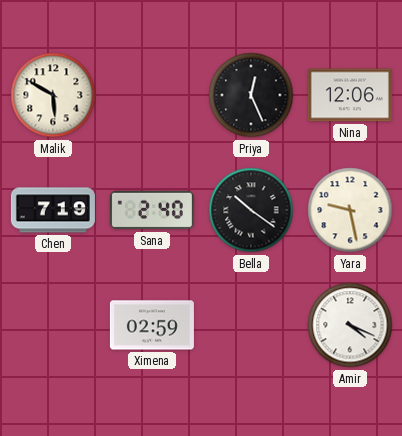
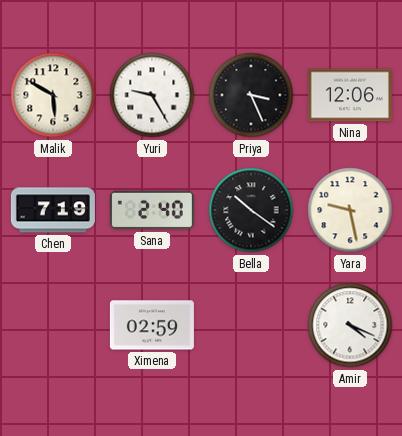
Yuri: none -> 9:25
Priya: 12:26 -> 3:26
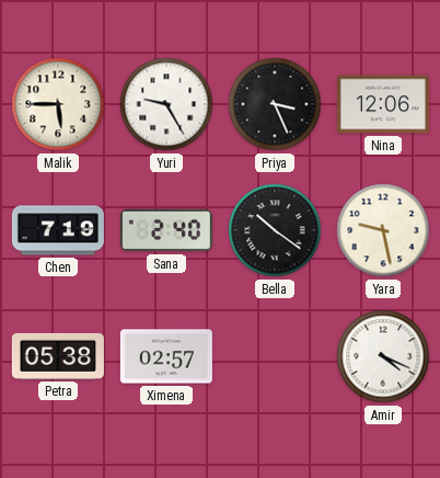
Malik: 5:50 -> 5:45
Petra: none -> 05:38
Ximena: 02:59 -> 02:57
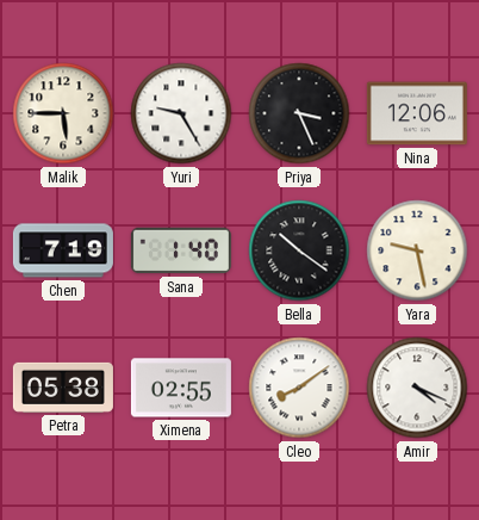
Sana: 2:40 -> 1:40
Ximena: 02:57 -> 02:55
Cleo: none -> 8:09
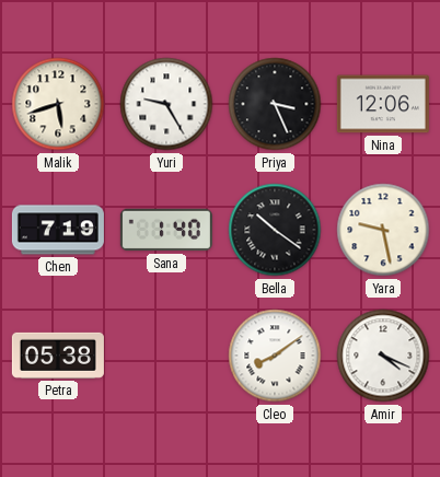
Malik: 5:45 -> 5:42
Ximena: 02:55 -> none
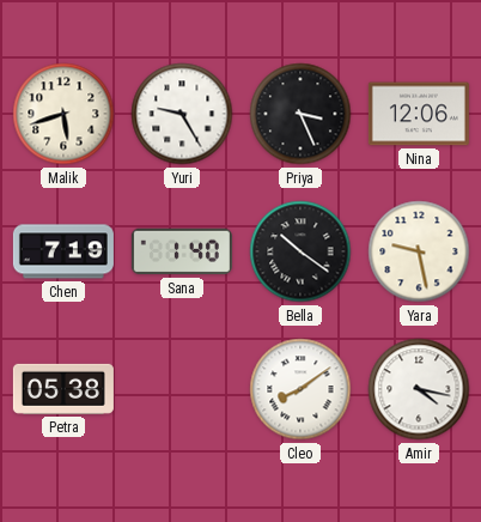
Amir: 4:19 -> 4:17
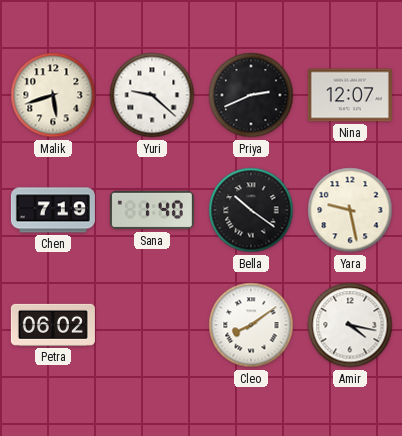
Yuri: 9:25 -> 9:22
Priya: 3:26 -> 2:41
Nina: 12:06 -> 12:07
Petra: 05:38 -> 06:02
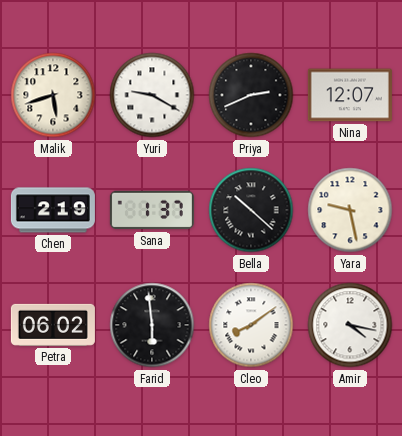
Yuri: 9:22 -> 9:20
Chen: 7:19 -> 2:19
Sana: 1:40 -> 1:37
Bella: 10:21 -> 10:22
Farid: none -> 5:59
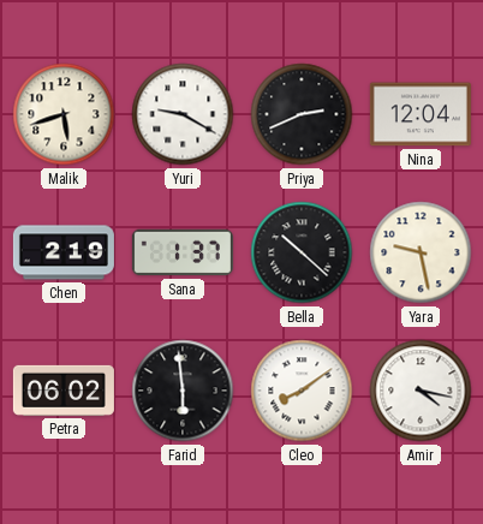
Nina: 12:07 -> 12:04
